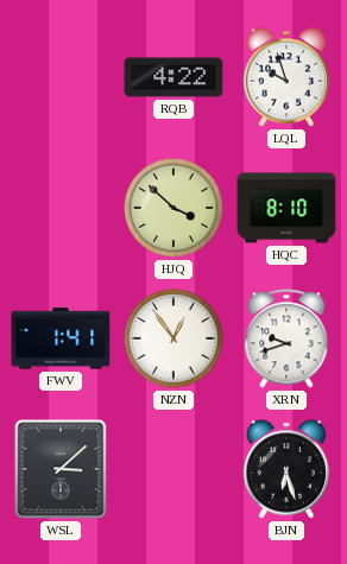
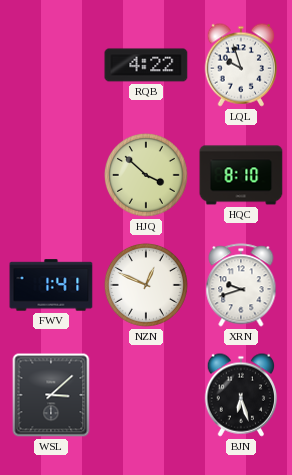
NZN: 12:54 -> 12:49
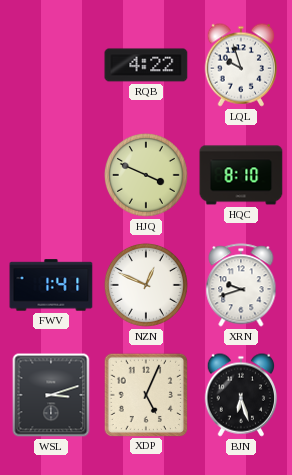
HJQ: 3:52 -> 3:49
WSL: 3:08 -> 3:12
XDP: none -> 5:04
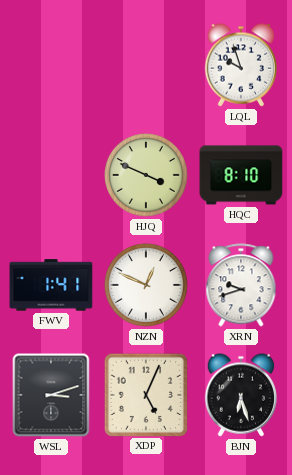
RQB: 4:22 -> none
